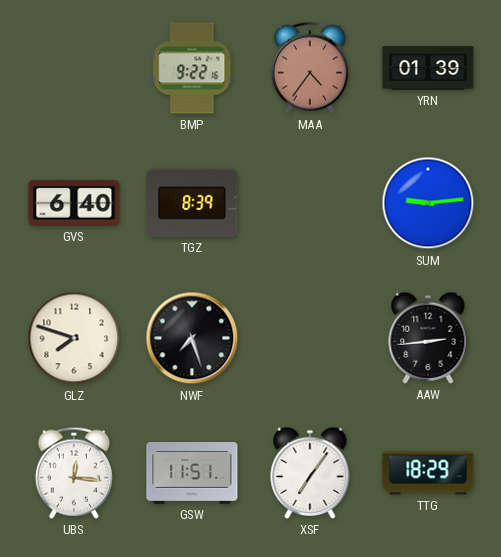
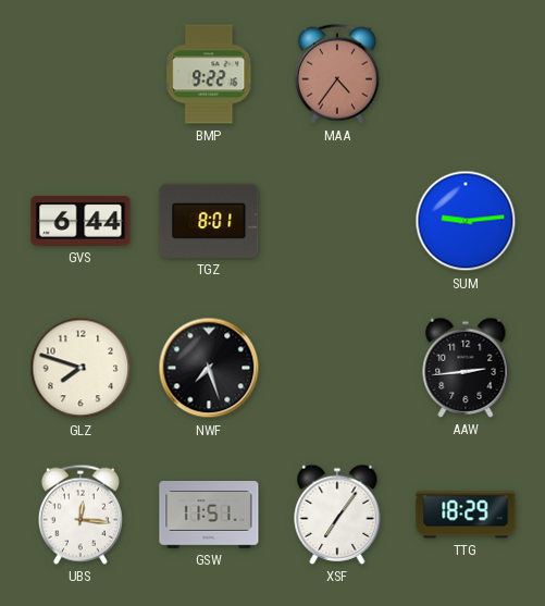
YRN: 01:39 -> none
GVS: 6:40 -> 6:44
TGZ: 8:39 -> 8:01
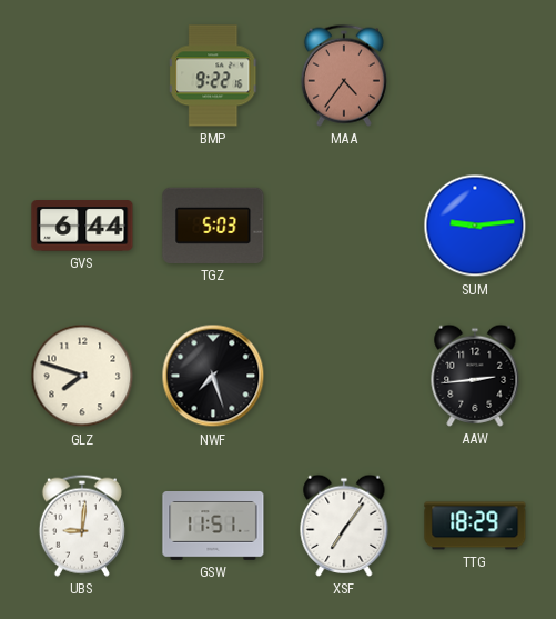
TGZ: 8:01 -> 5:03
UBS: 12:16 -> 9:01
